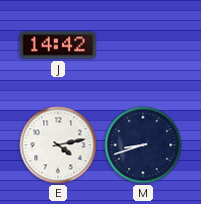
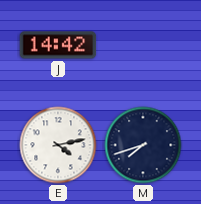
M: 8:42 -> 7:42
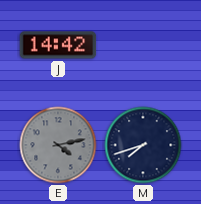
E dial: white -> grey
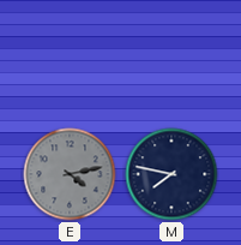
J: 14:42 -> none
M: 7:42 -> 7:47
